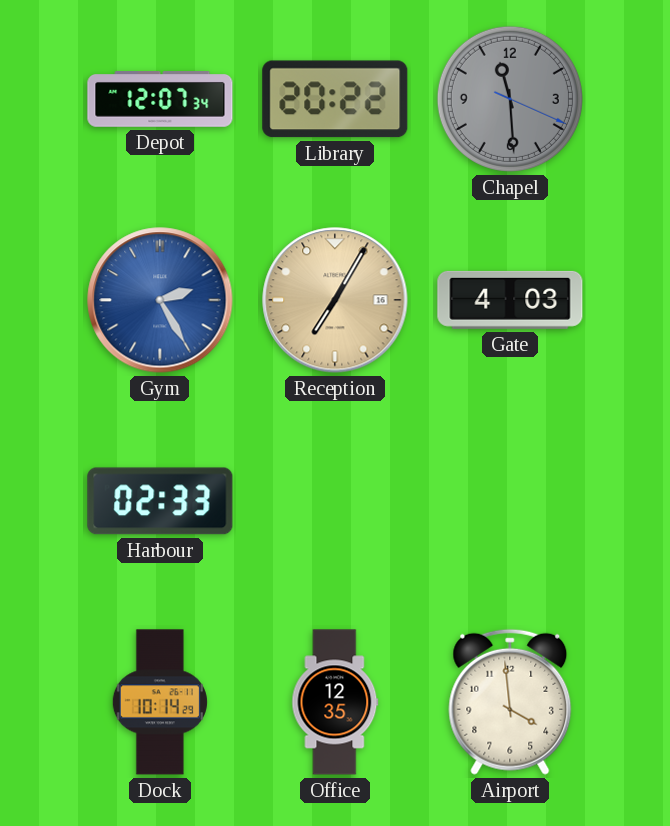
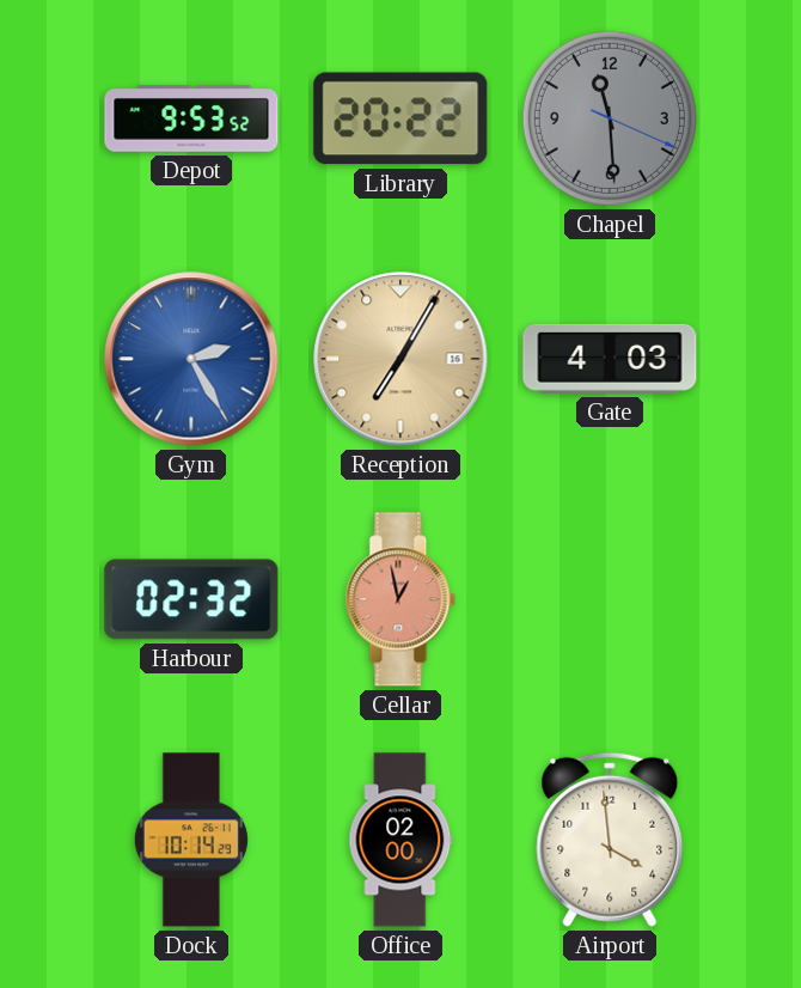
Depot: 12:07 -> 9:53
Harbour: 02:33 -> 02:32
Cellar: none -> 12:58
Office: 12:35 -> 02:00
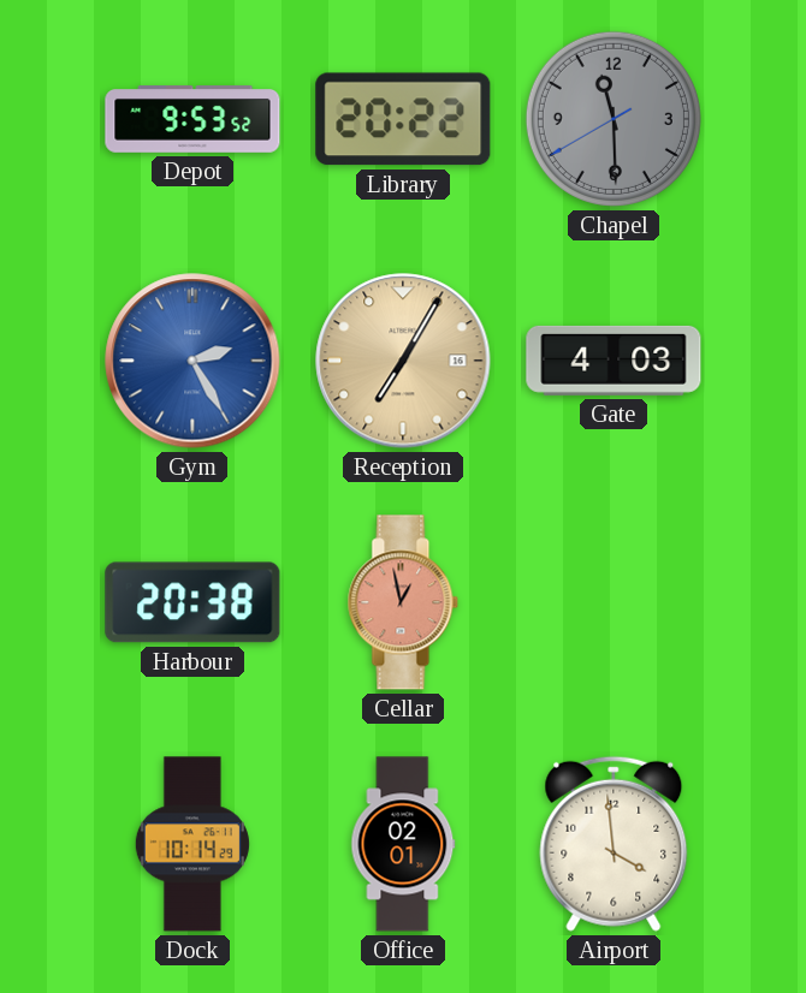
Chapel: 11:29:19 -> 11:29:40
Harbour: 02:32 -> 20:38
Office: 02:00 -> 02:01
